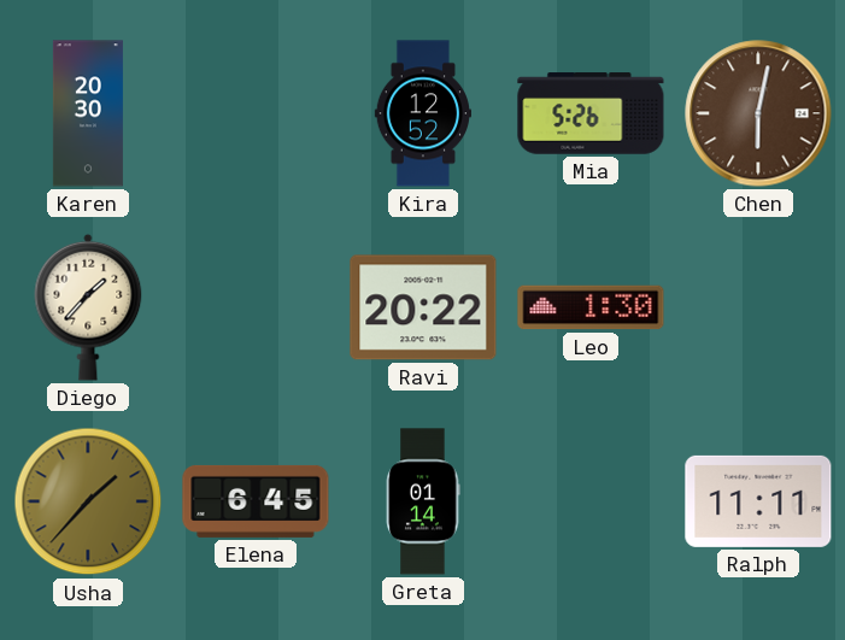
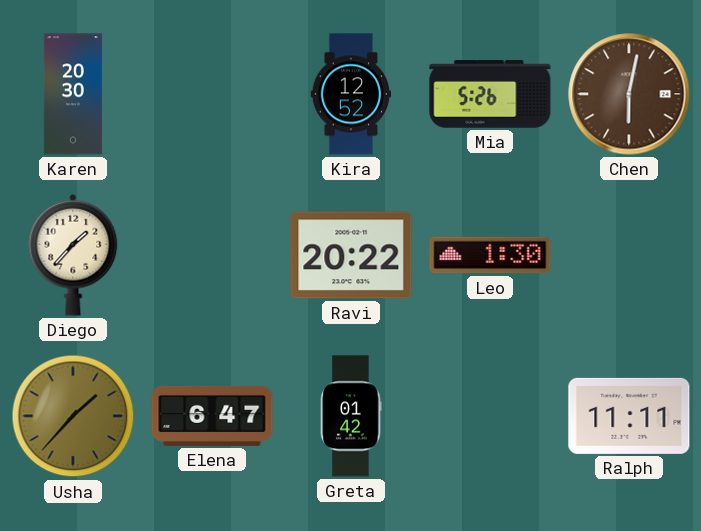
Elena: 6:45 -> 6:47
Greta: 01:14 -> 01:42
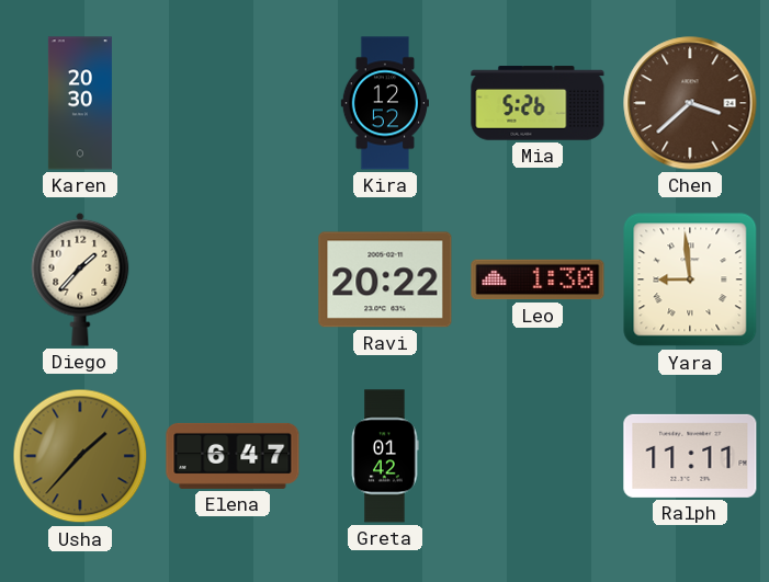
Chen: 6:02 -> 3:38
Yara: none -> 8:59
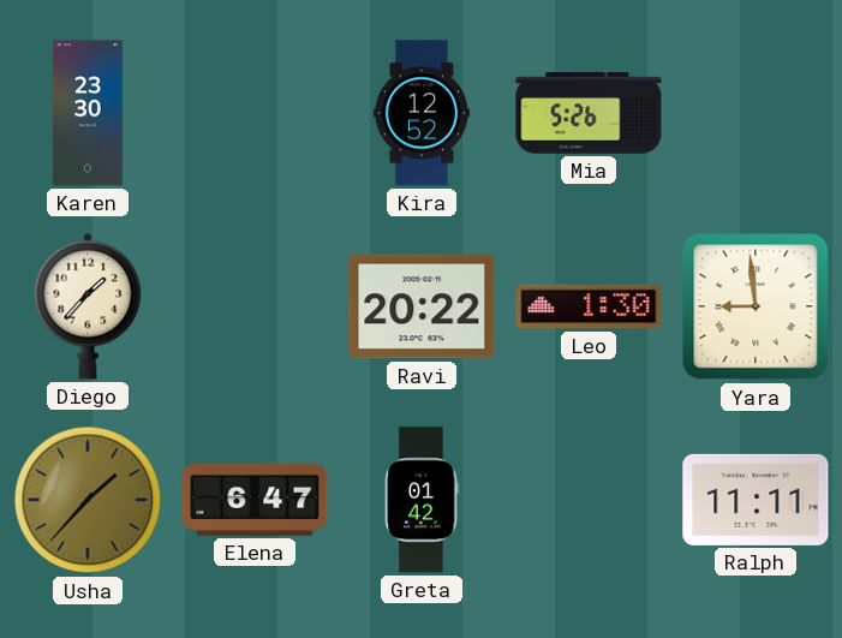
Karen: 20:30 -> 23:30
Chen: 3:38 -> none
